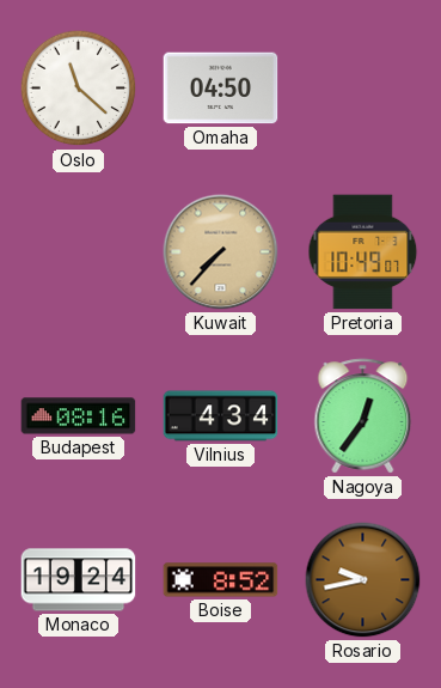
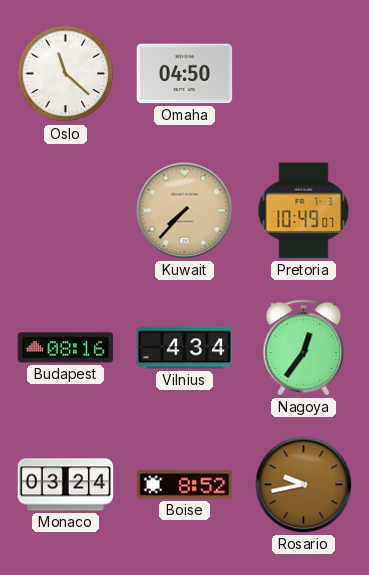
Monaco: 19:24 -> 03:24
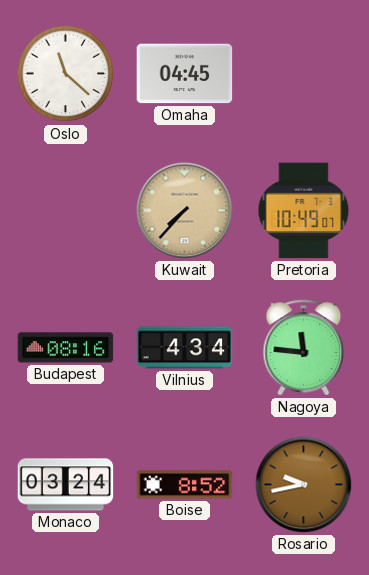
Omaha: 04:50 -> 04:45
Nagoya: 12:36 -> 11:46
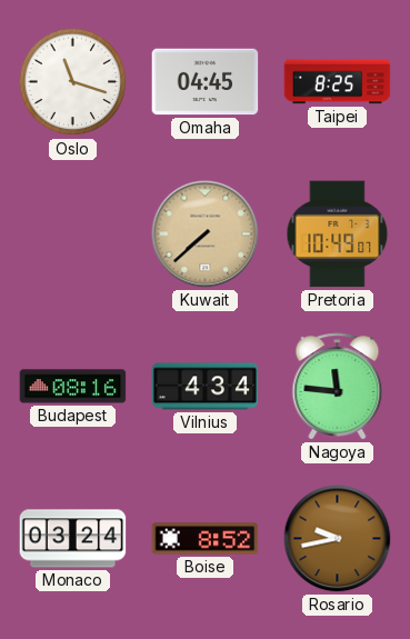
Oslo: 11:22 -> 11:18
Taipei: none -> 8:25
Kuwait: 7:37 -> 7:38
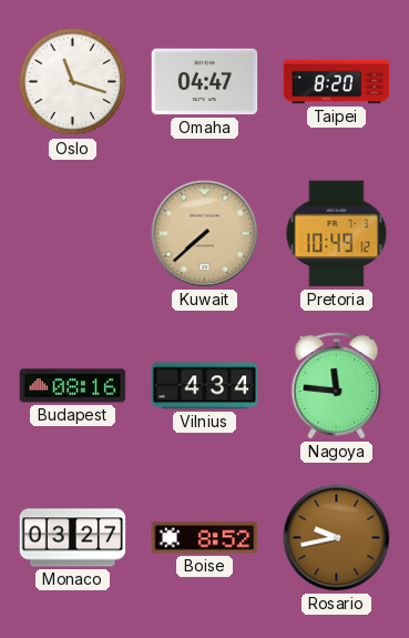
Omaha: 04:45 -> 04:47
Taipei: 8:25 -> 8:20
Pretoria: 10:49:07 -> 10:49:12
Monaco: 03:24 -> 03:27
